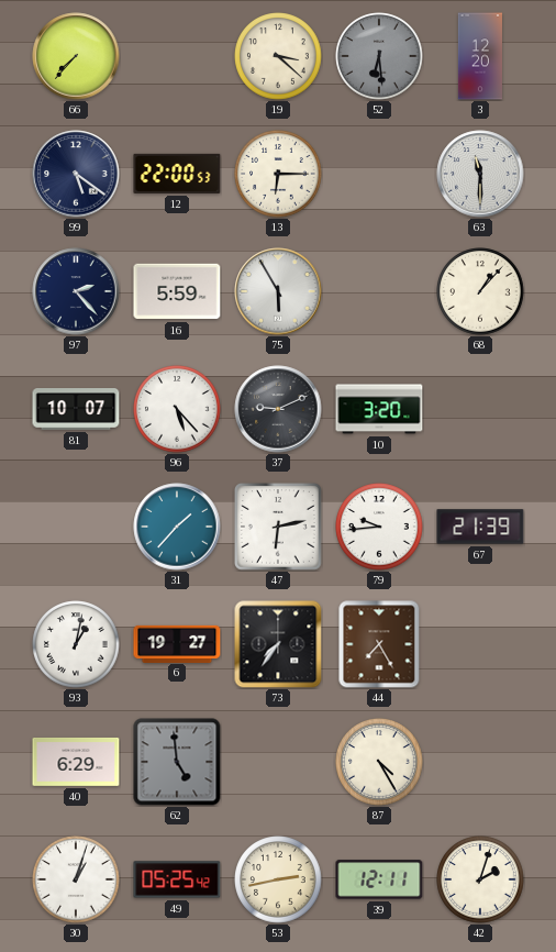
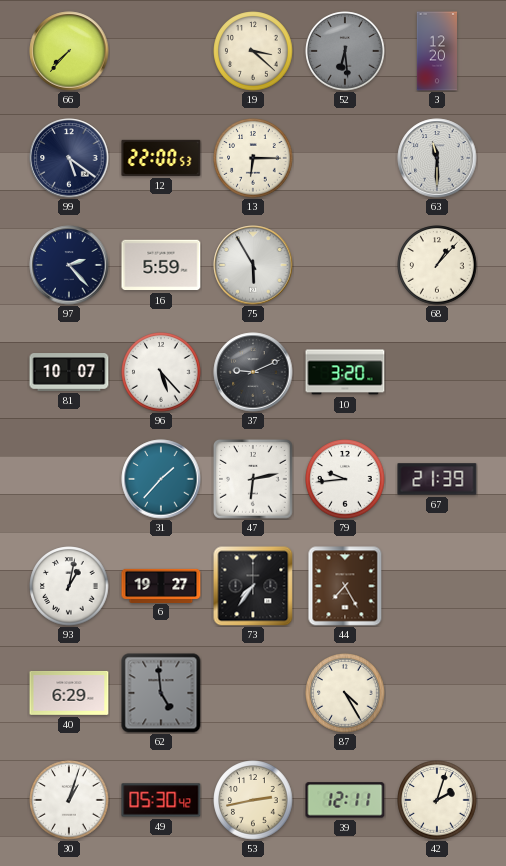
49: 05:25 -> 05:30
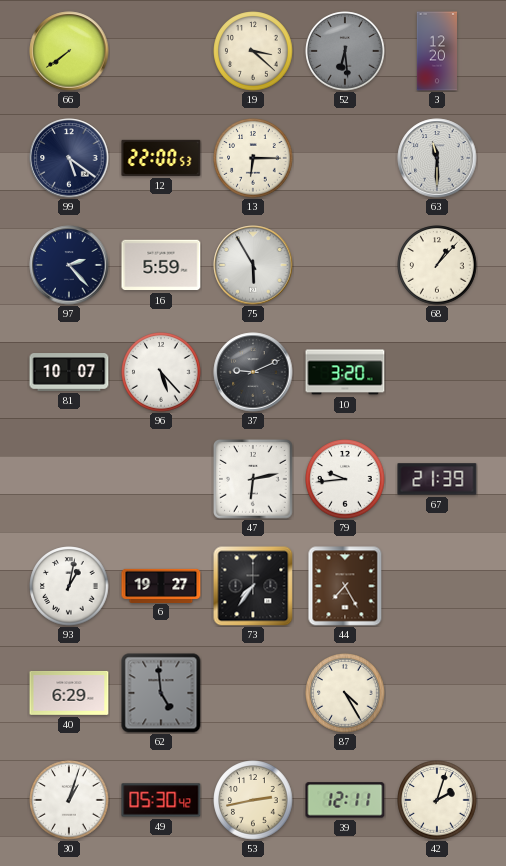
66: 7:37 -> 7:39
31: 1:37 -> none
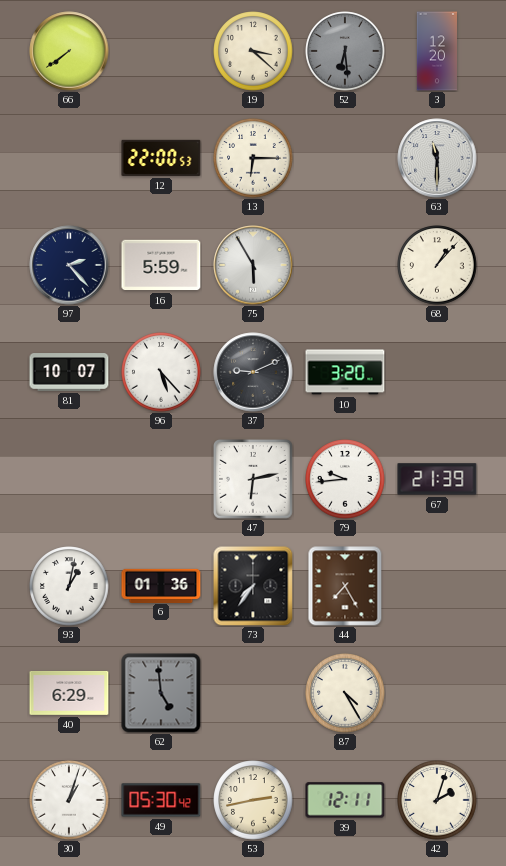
99: 5:21 -> none
6: 19:27 -> 01:36
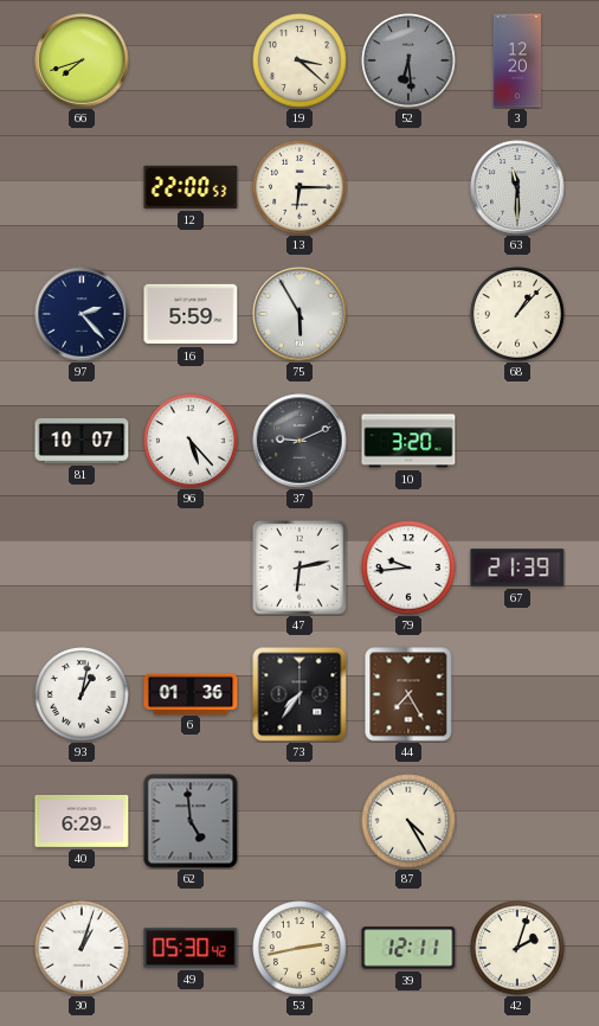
66: 7:39 -> 7:42
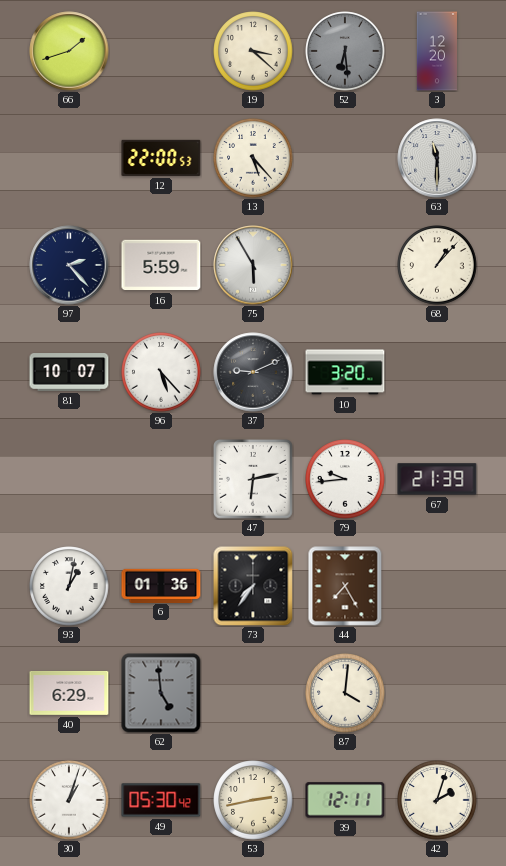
66: 7:42 -> 1:42
13: 6:15 -> 5:23
87: 4:25 -> 4:01
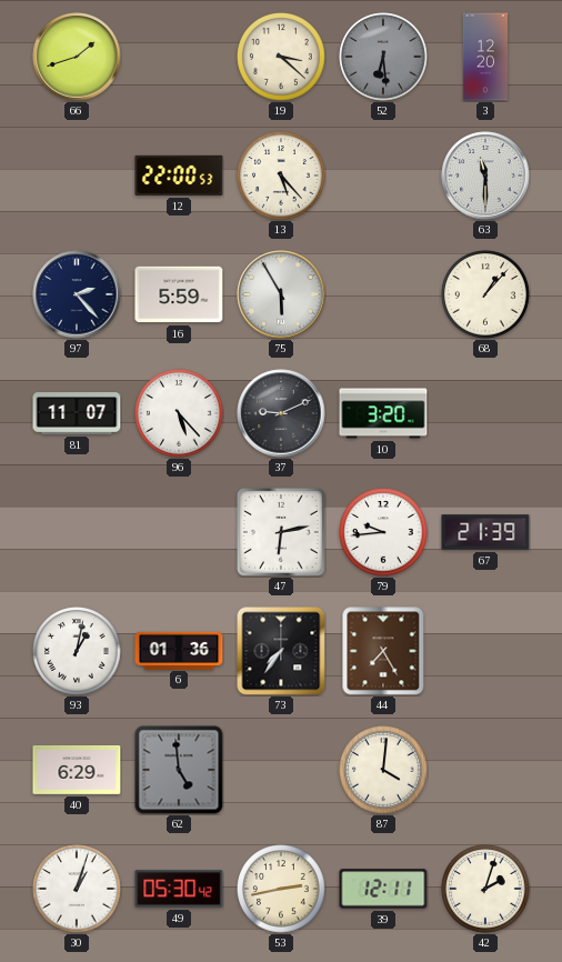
81: 10:07 -> 11:07
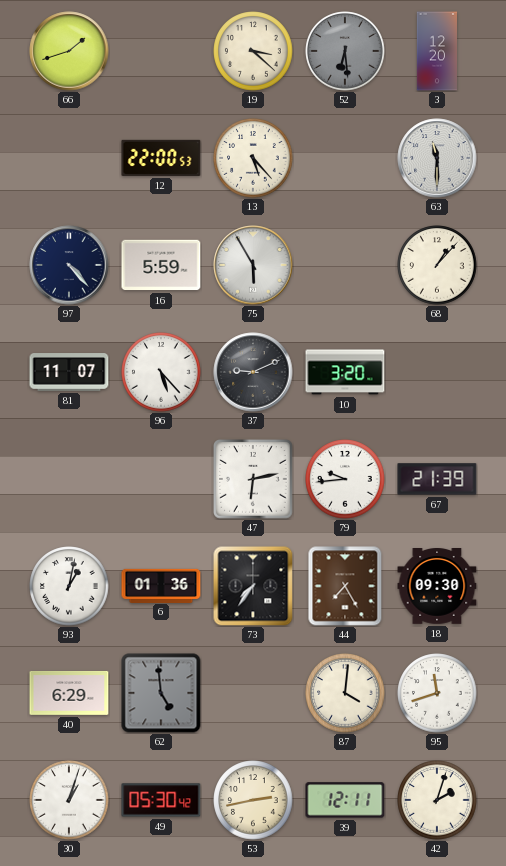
97: 2:23 -> 4:23
18: none -> 09:30
95: none -> 11:42
